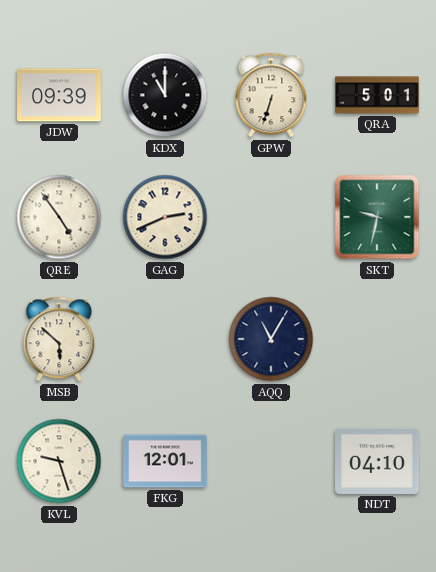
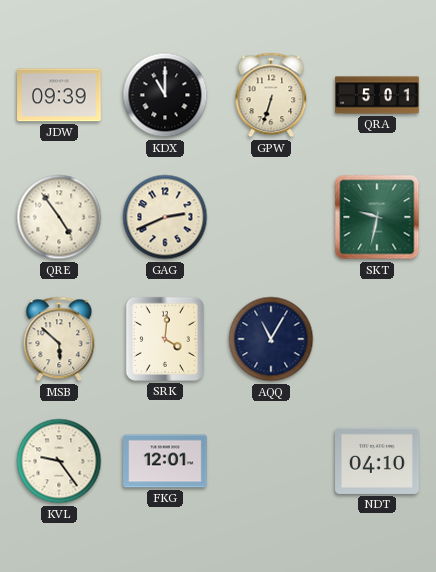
SRK: none -> 4:01
KVL: 9:27 -> 9:24
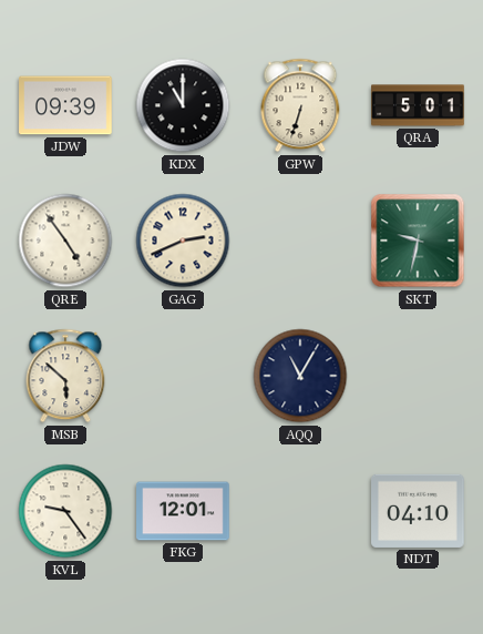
SRK: 4:01 -> none
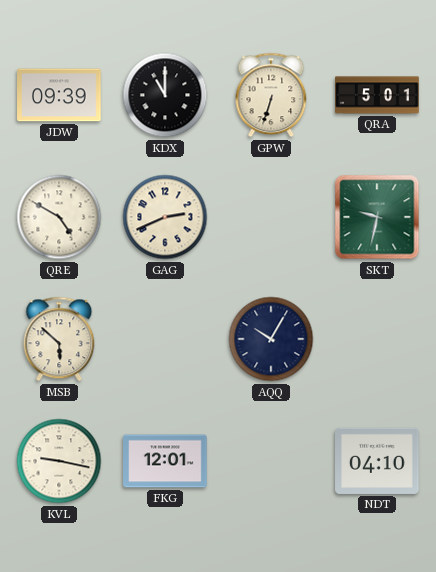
QRE: 4:54 -> 4:50
AQQ: 11:05 -> 10:05
KVL: 9:24 -> 9:17
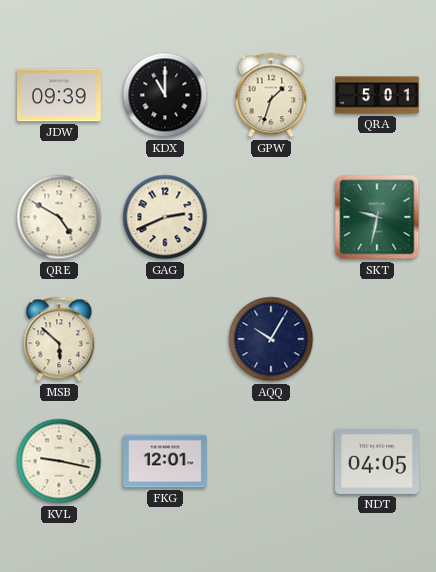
GPW: 6:33 -> 1:33
NDT: 04:10 -> 04:05
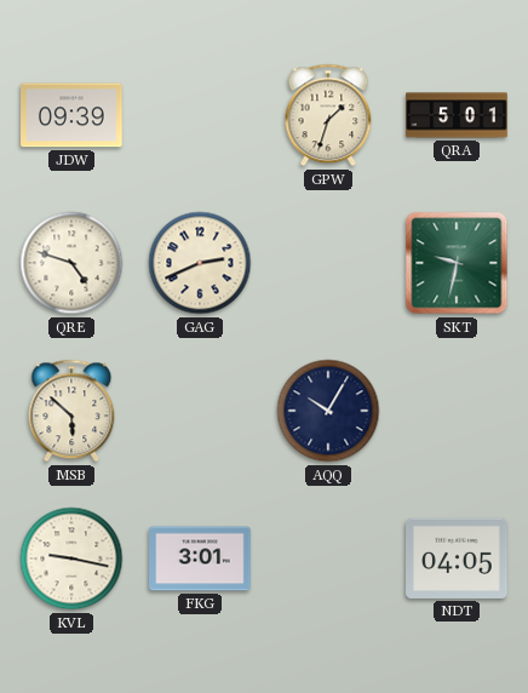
KDX: 11:00 -> none
QRE: 4:50 -> 4:48
FKG: 12:01 -> 3:01
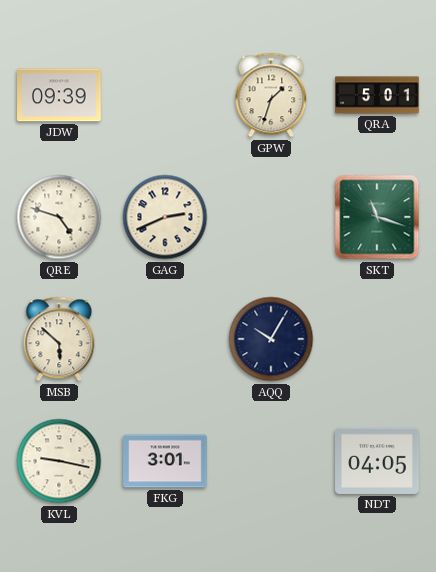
SKT: 9:32 -> 11:18
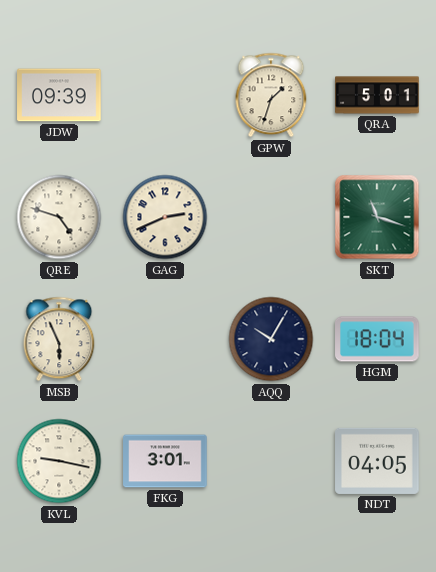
MSB: 5:52 -> 5:56
HGM: none -> 18:04
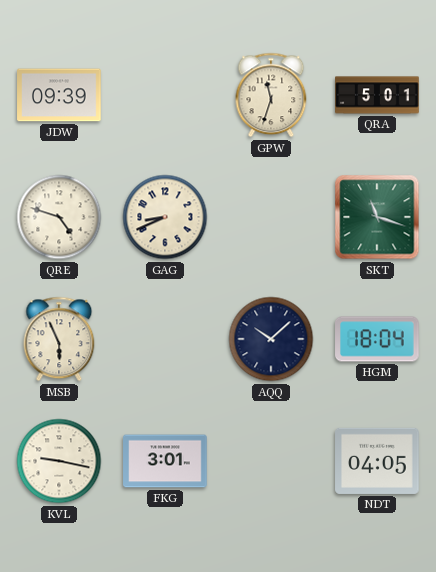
GPW: 1:33 -> 11:33
GAG: 2:41 -> 8:41
AQQ: 10:05 -> 10:08
